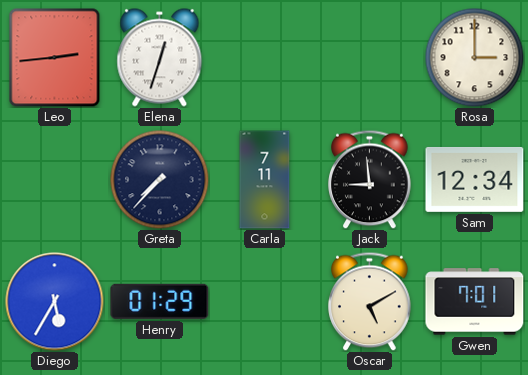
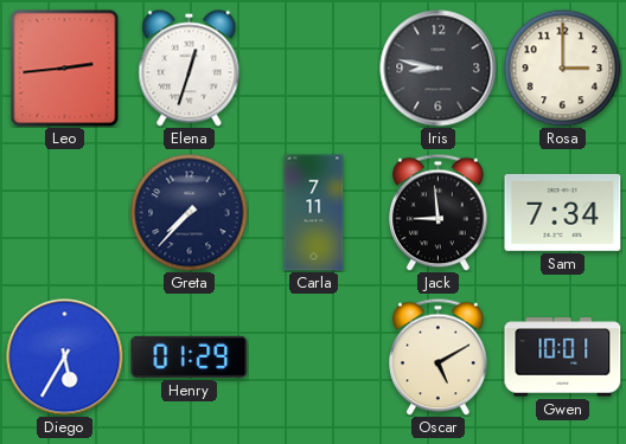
Iris: none -> 8:47
Sam: 12:34 -> 7:34
Gwen: 7:01 -> 10:01
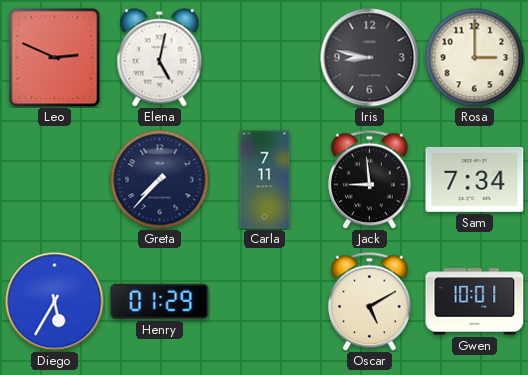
Leo: 2:44 -> 2:49
Elena: 12:33 -> 5:02
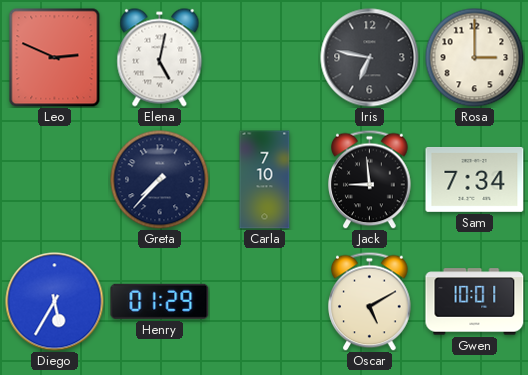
Iris: 8:47 -> 6:47
Carla: 7:11 -> 7:10
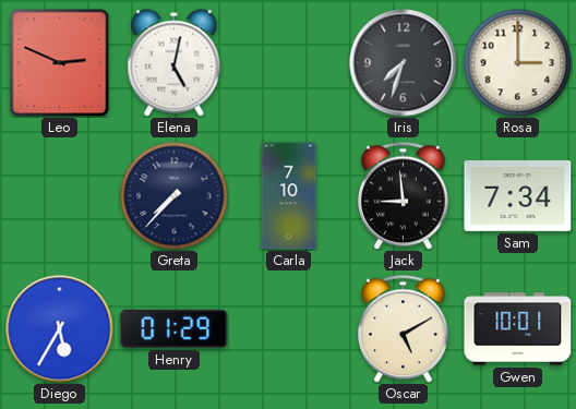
Iris: 6:47 -> 7:33
